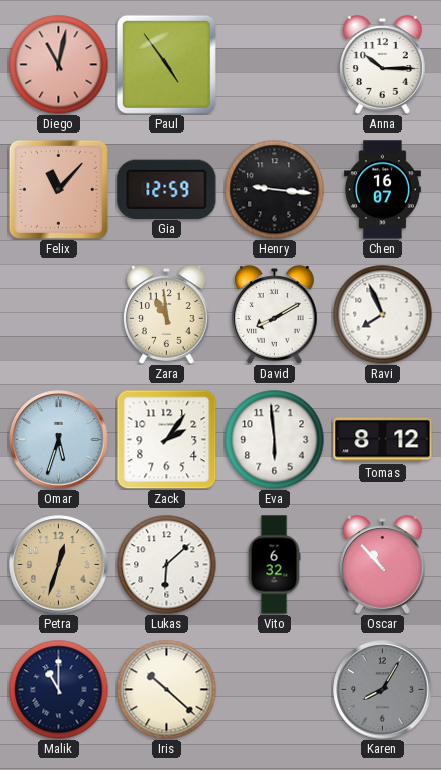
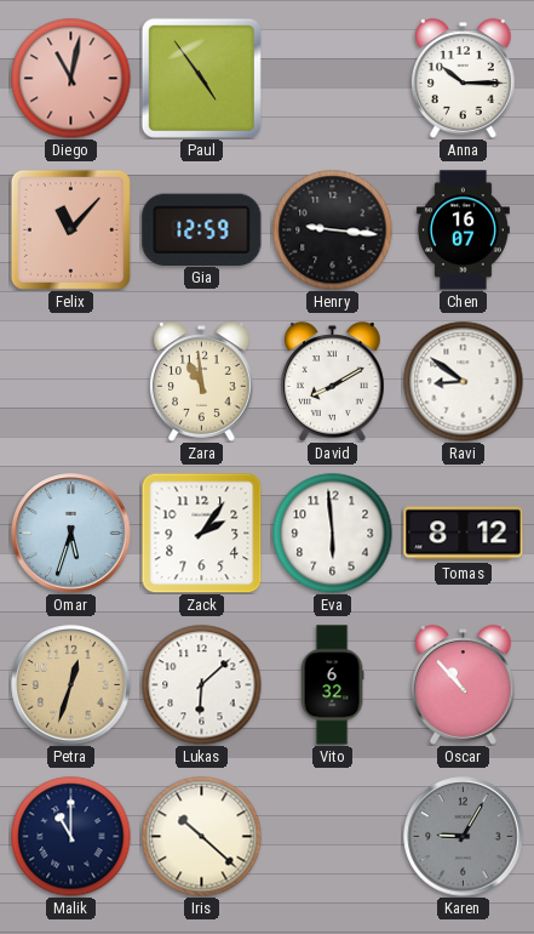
Ravi: 7:56 -> 8:51
Karen: 8:05 -> 9:05
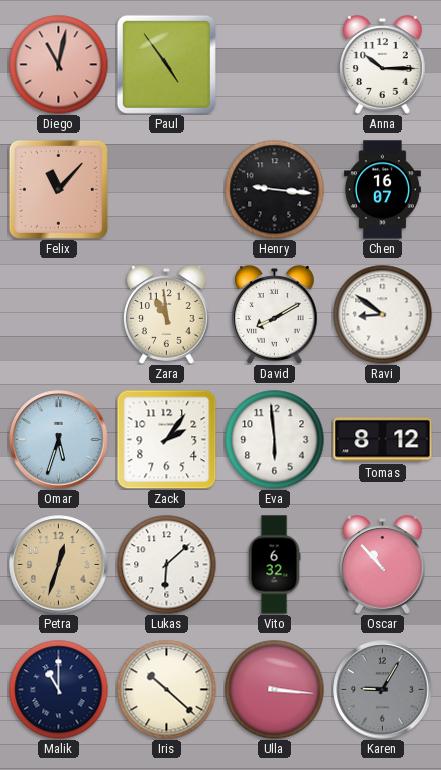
Gia: 12:59 -> none
Ulla: none -> 3:16
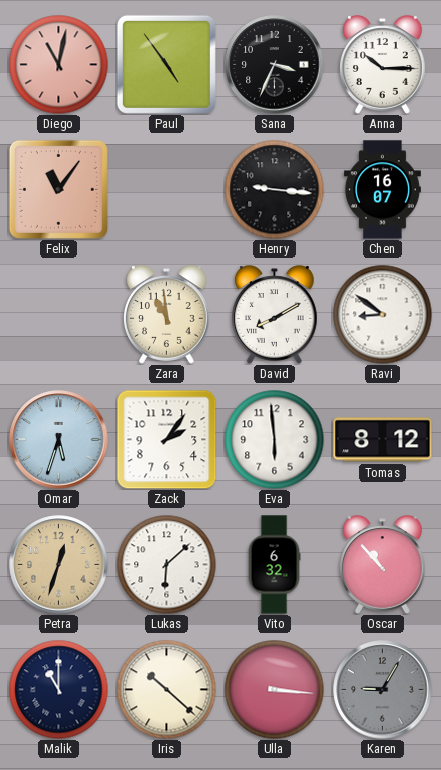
Sana: none -> 3:34
Felix: 11:07 -> 11:06
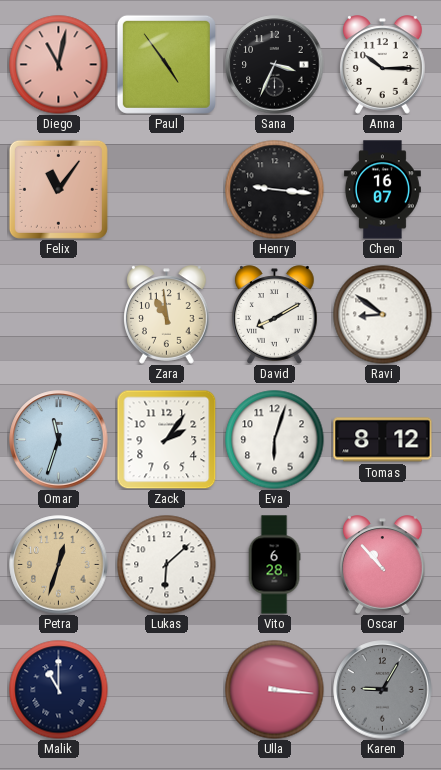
Omar: 5:33 -> 11:33
Eva: 5:59 -> 6:03
Vito: 6:32 -> 6:28
Iris: 10:22 -> none
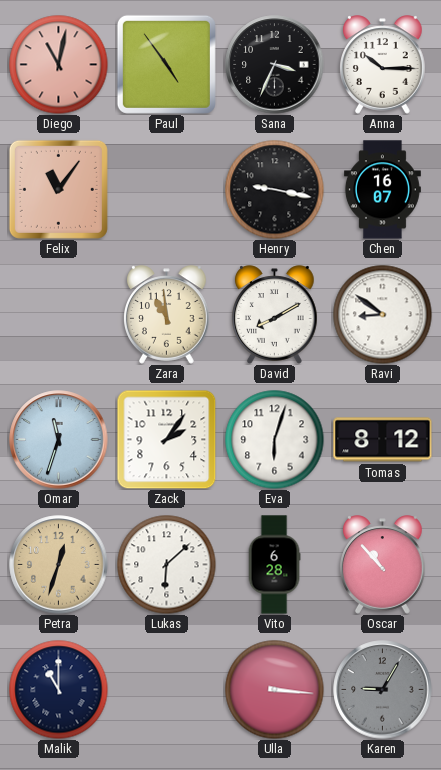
Henry: 9:16 -> 9:17
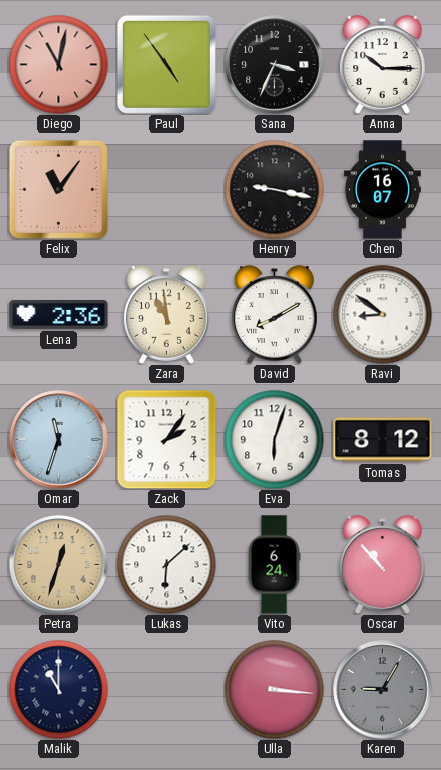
Lena: none -> 2:36
Vito: 6:28 -> 6:24
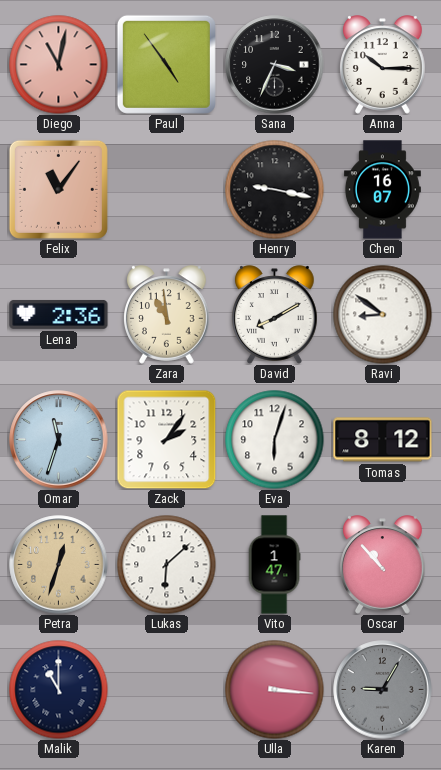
Vito: 6:24 -> 1:47
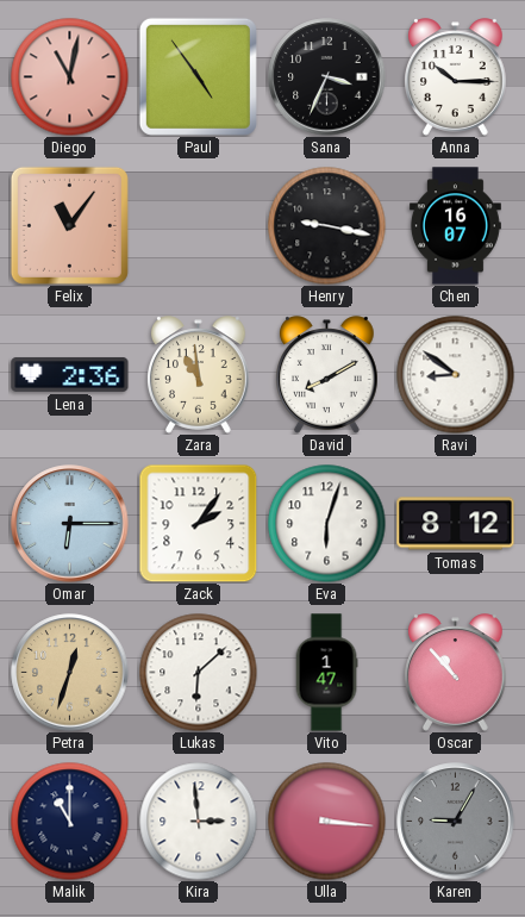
Omar: 11:33 -> 6:15
Kira: none -> 2:59
